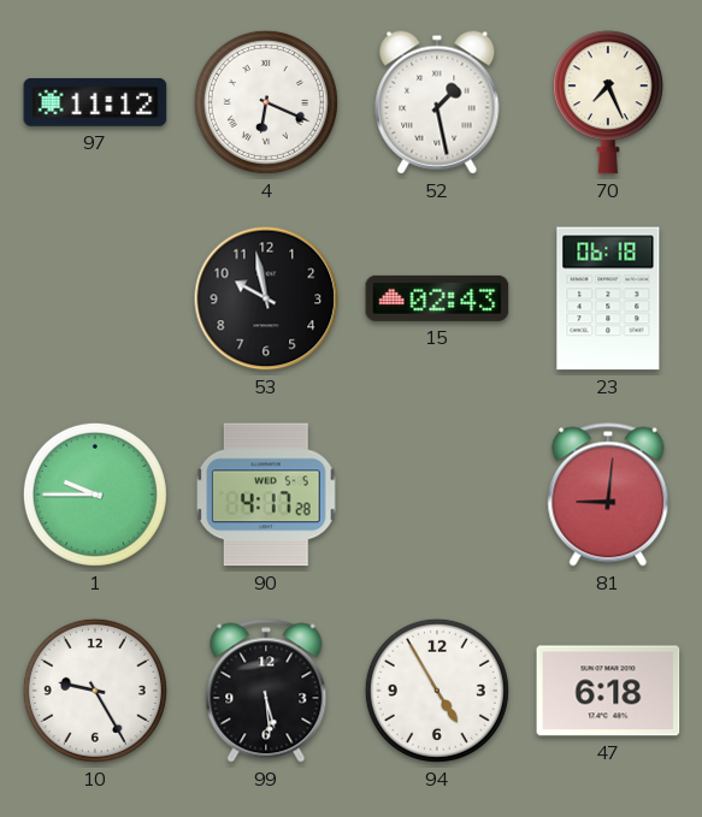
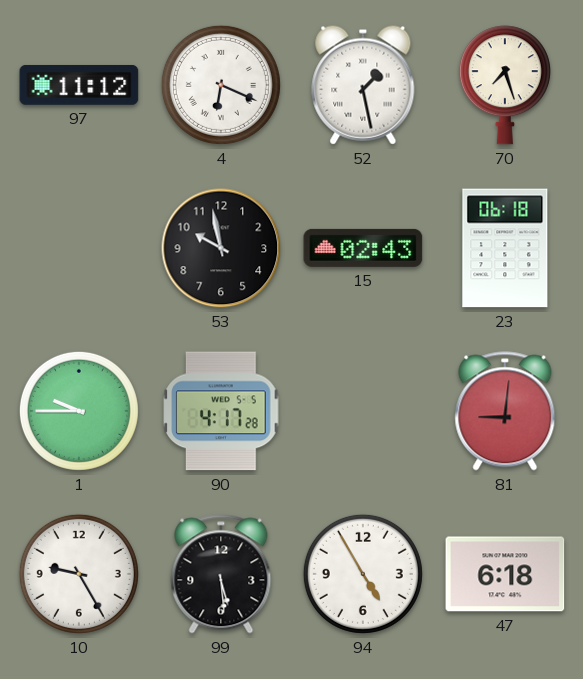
70: 7:26 -> 7:27
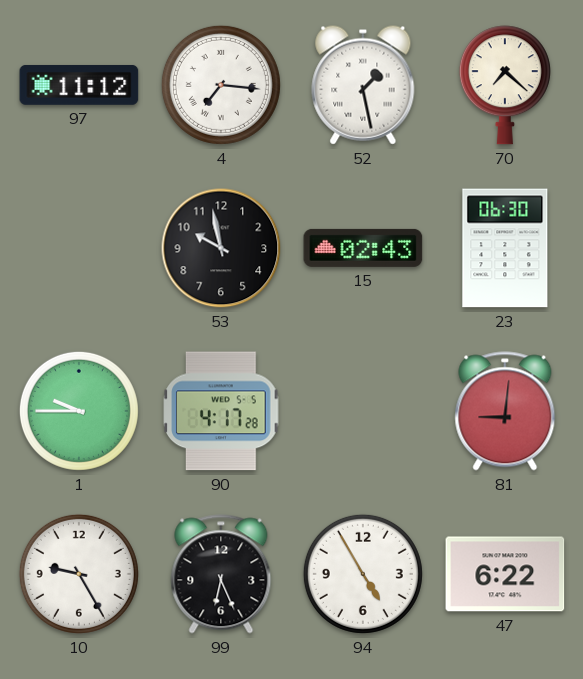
4: 6:19 -> 7:16
70: 7:27 -> 7:22
23: 06:18 -> 06:30
99: 5:29 -> 6:26
47: 6:18 -> 6:22
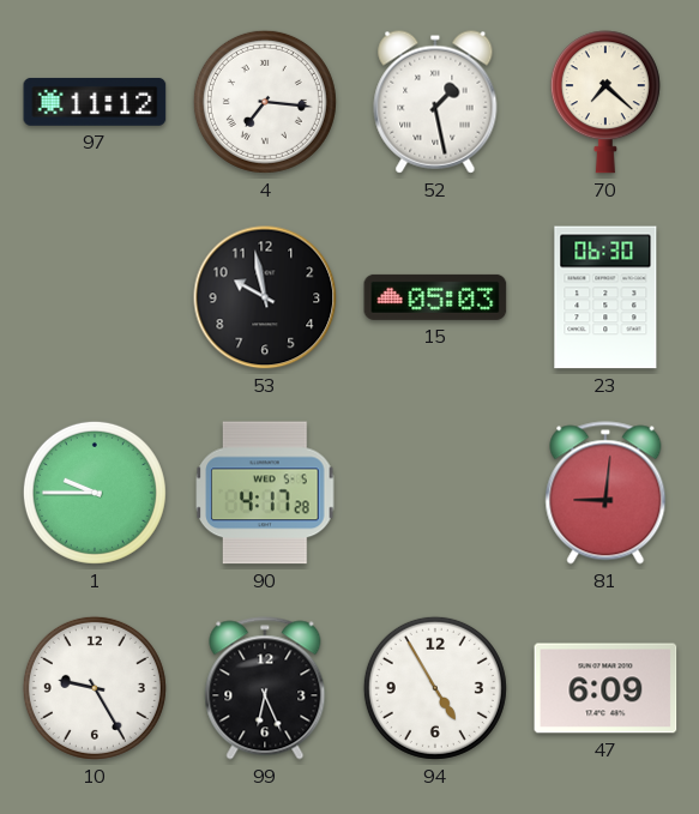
15: 02:43 -> 05:03
47: 6:22 -> 6:09
